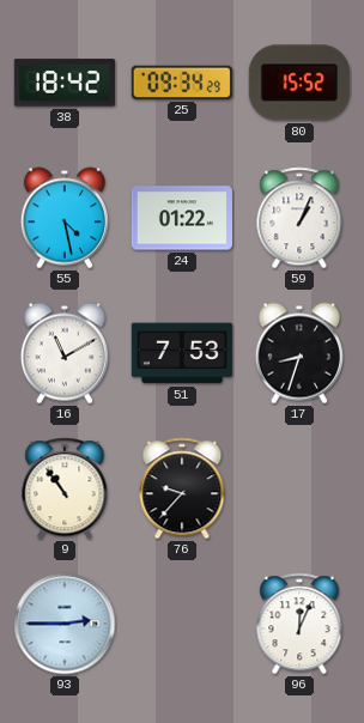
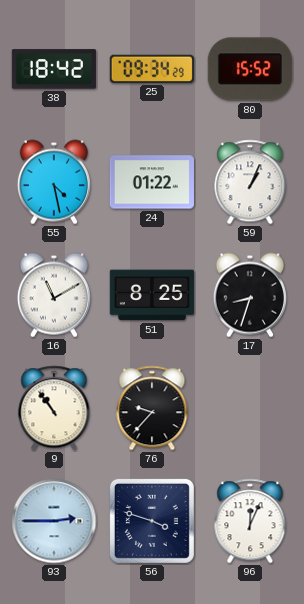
51: 7:53 -> 8:25
56: none -> 3:48
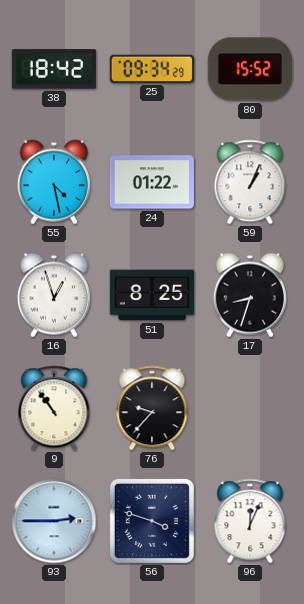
16: 11:10 -> 12:57
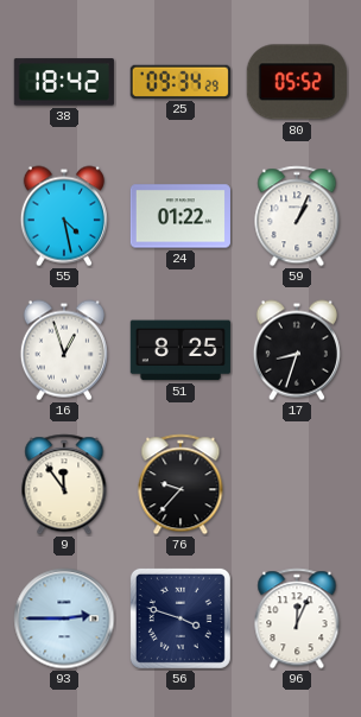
80: 15:52 -> 05:52
9: 10:54 -> 11:54
